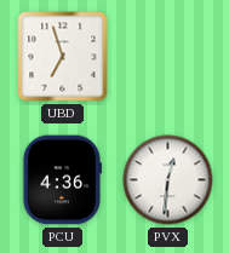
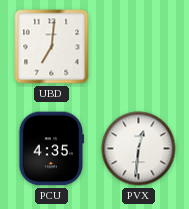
UBD: 6:57 -> 7:01
PCU: 4:36 -> 4:35
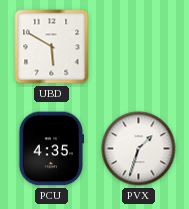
UBD: 7:01 -> 5:50
PVX: 12:31 -> 1:33
